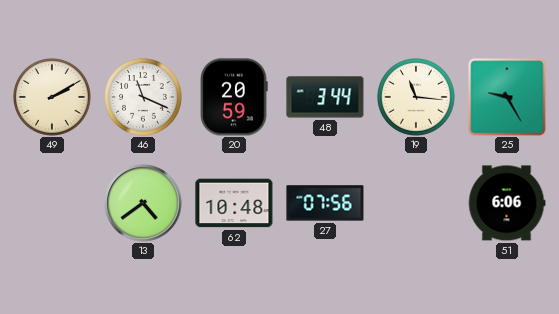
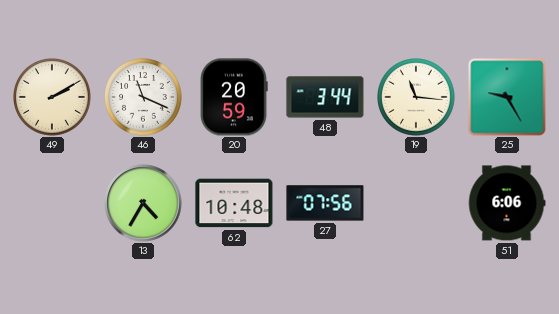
13: 4:39 -> 4:35
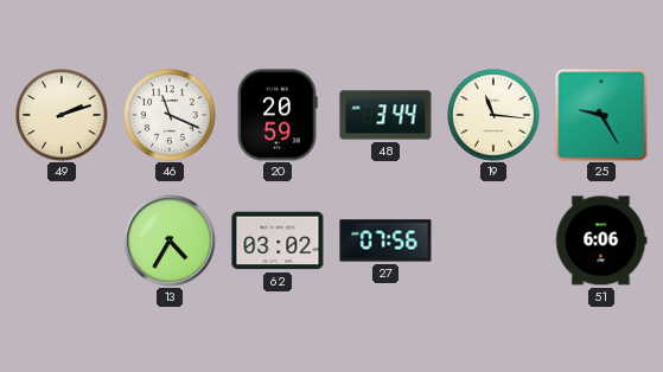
49: 2:10 -> 2:12
62: 10:48 -> 03:02
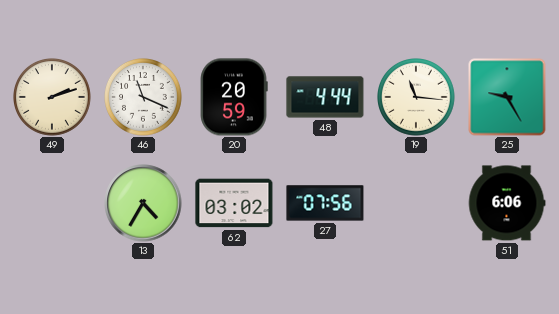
48: 3:44 -> 4:44
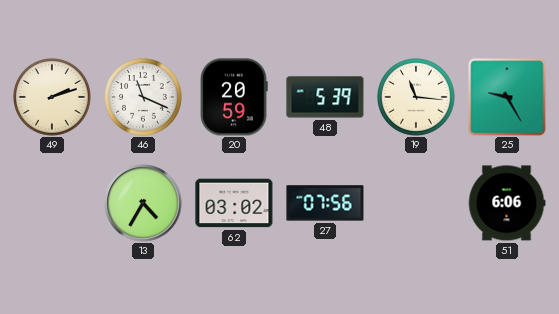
48: 4:44 -> 5:39
